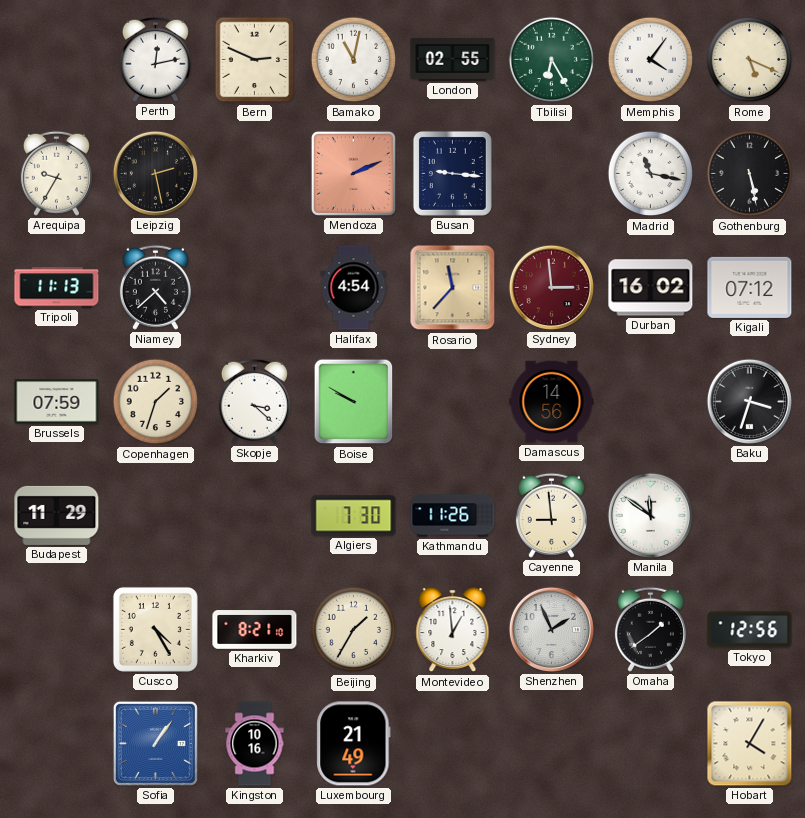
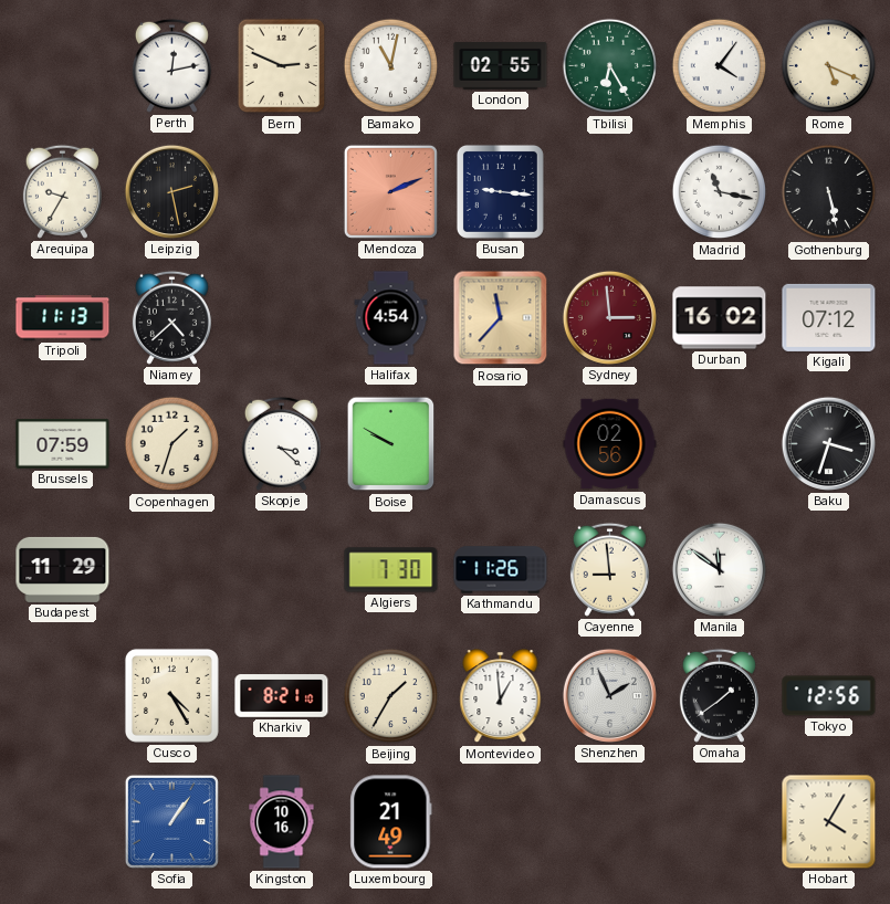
Damascus: 14:56 -> 02:56
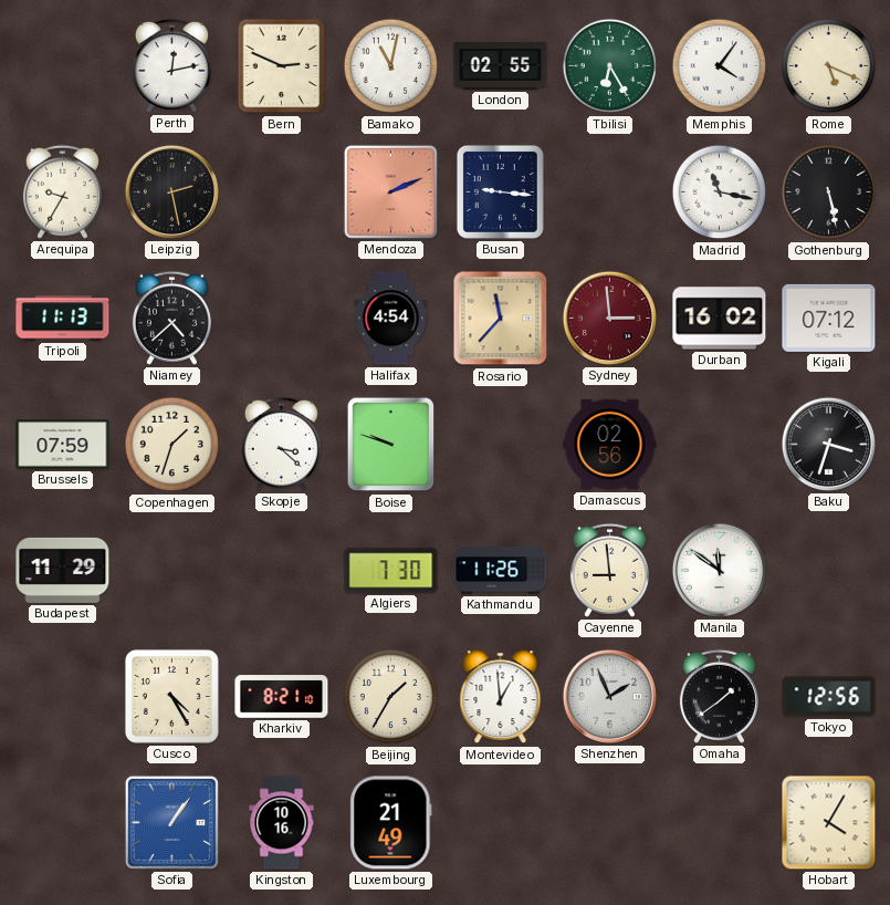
Boise: 9:50 -> 9:48
